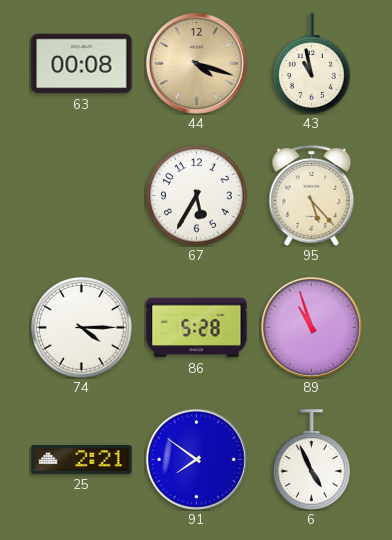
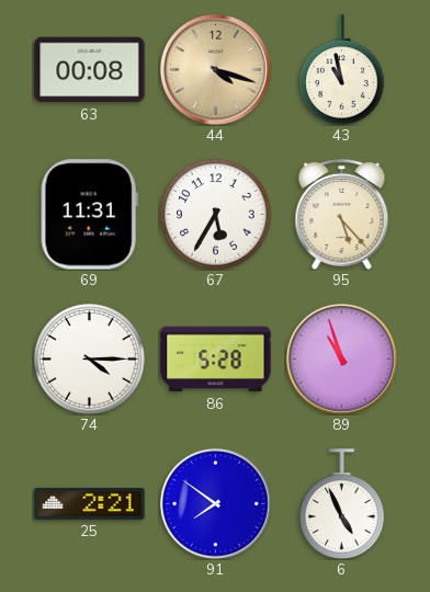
69: none -> 11:31
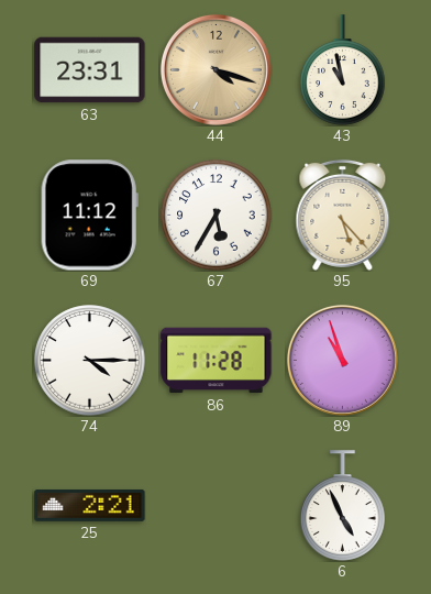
63: 00:08 -> 23:31
69: 11:31 -> 11:12
86: 5:28 -> 11:28
91: 7:51 -> none
